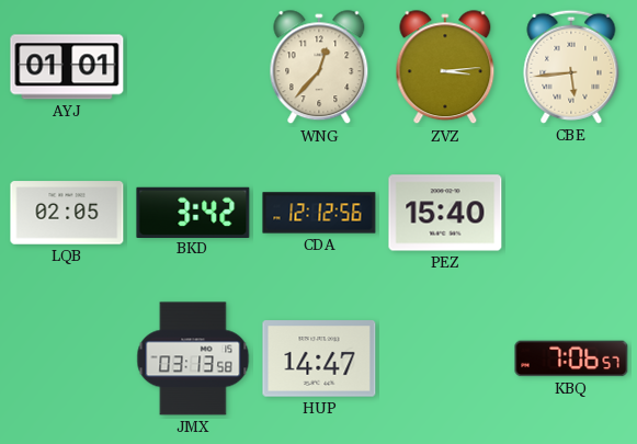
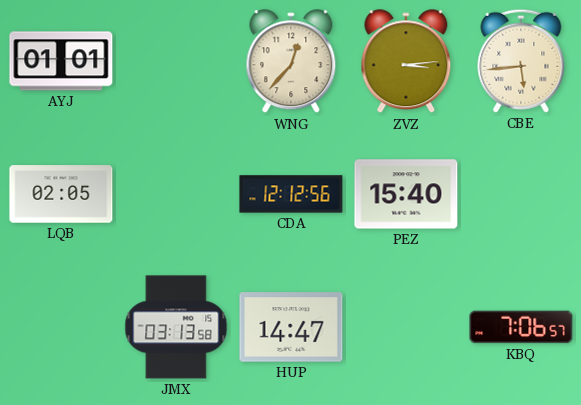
BKD: 3:42 -> none
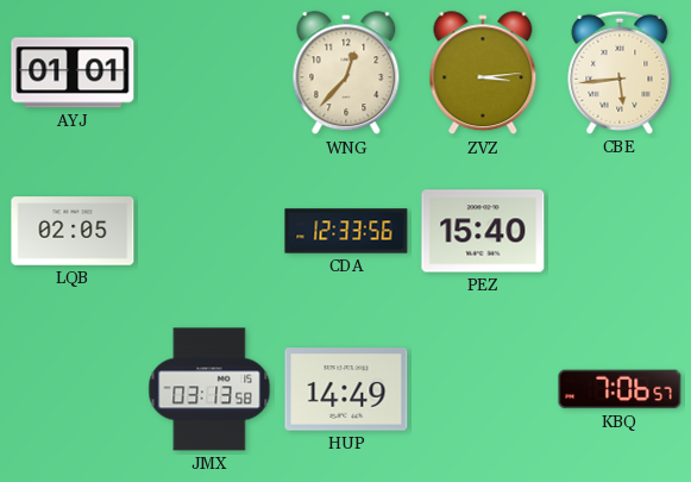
CDA: 12:12 -> 12:33
HUP: 14:47 -> 14:49
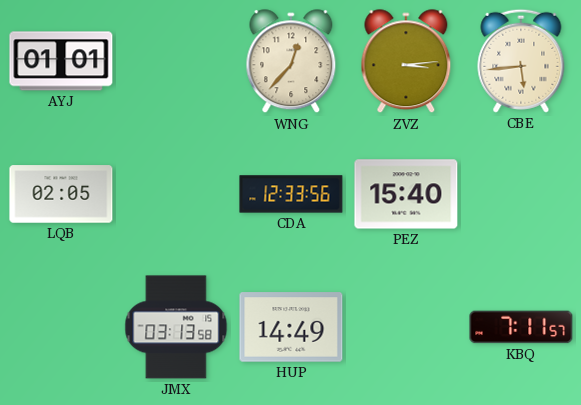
KBQ: 7:06 -> 7:11
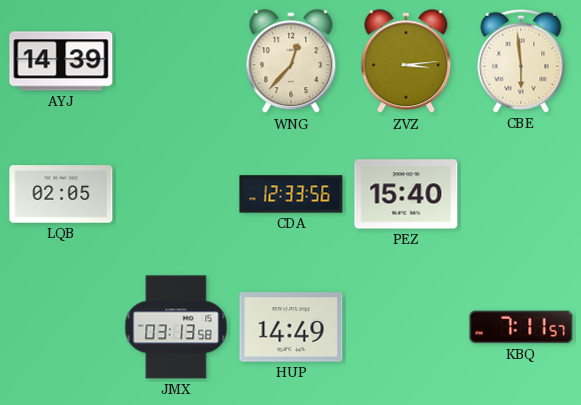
AYJ: 01:01 -> 14:39
CBE: 5:44 -> 5:59
